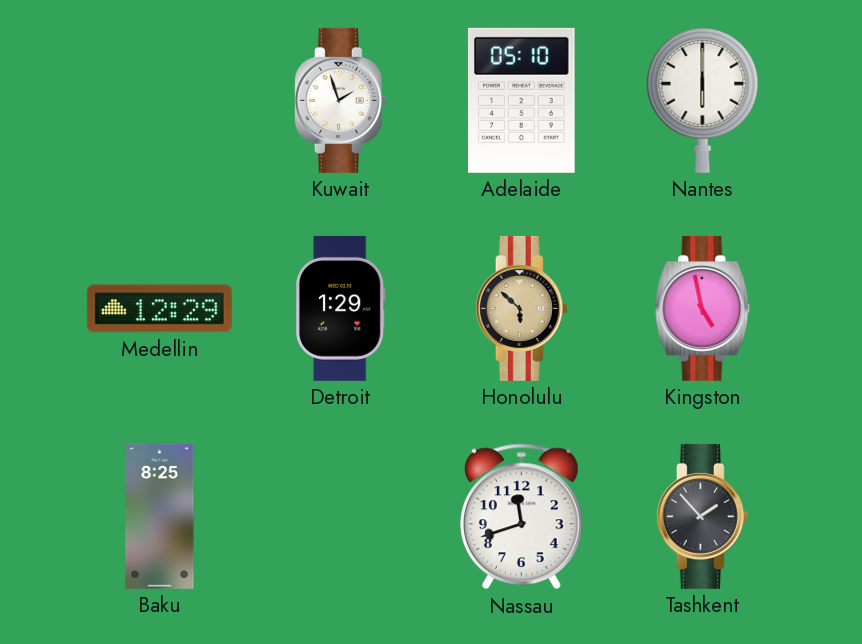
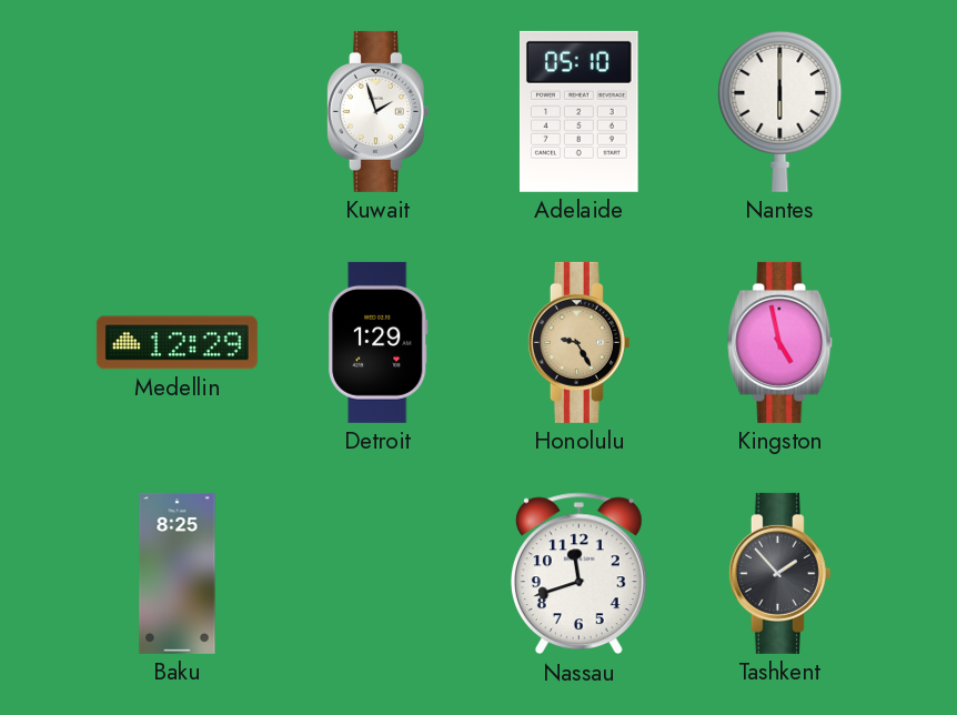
Honolulu: 5:52 -> 9:25
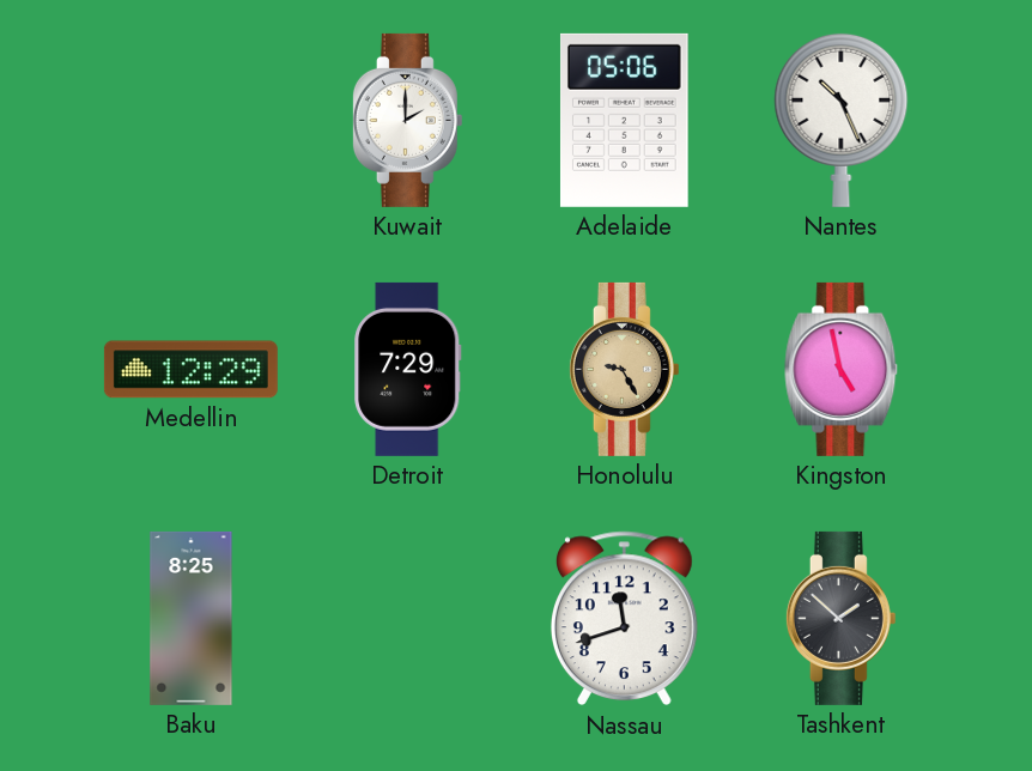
Kuwait: 1:57 -> 2:00
Adelaide: 05:10 -> 05:06
Nantes: 6:00 -> 10:26
Detroit: 1:29 -> 7:29
Tashkent: 1:53 -> 1:52
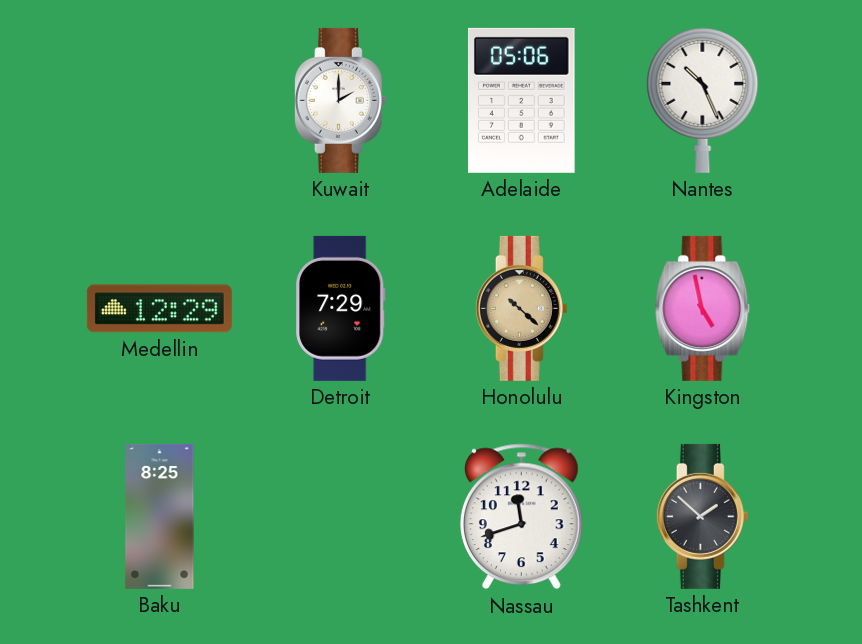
Honolulu: 9:25 -> 10:22
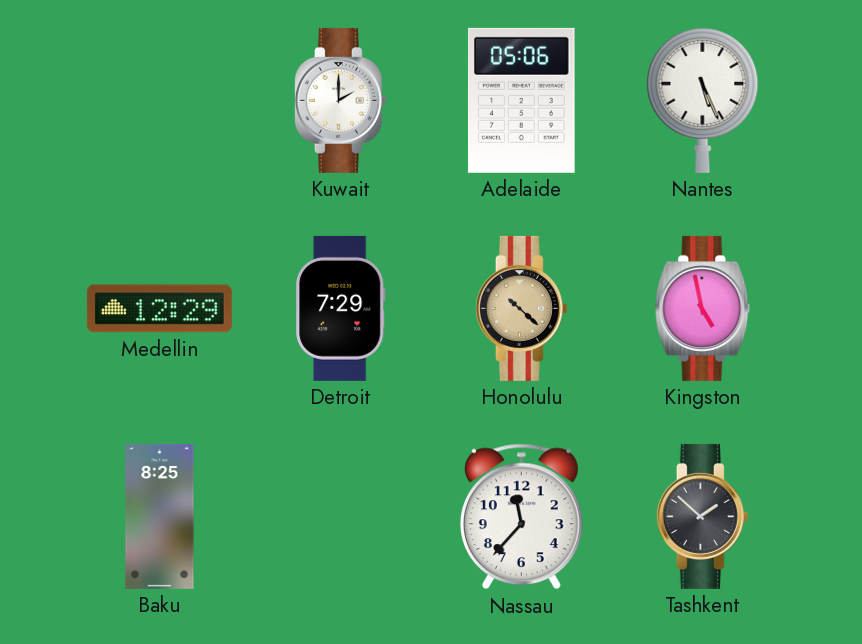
Nantes: 10:26 -> 5:26
Nassau: 11:42 -> 11:37
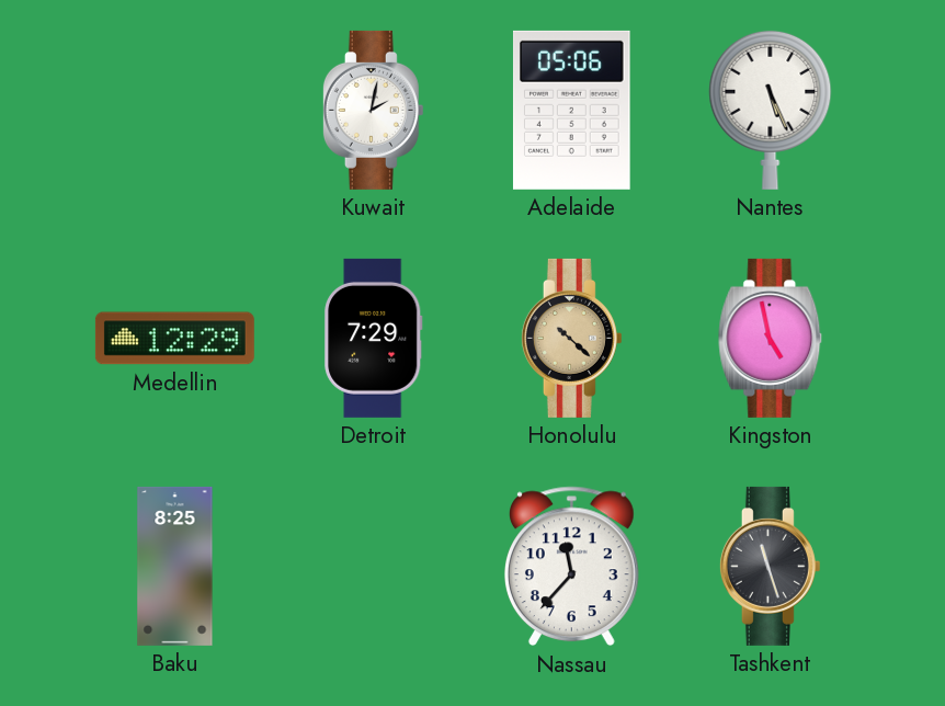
Kuwait: 2:00 -> 2:02
Tashkent: 1:52 -> 11:27
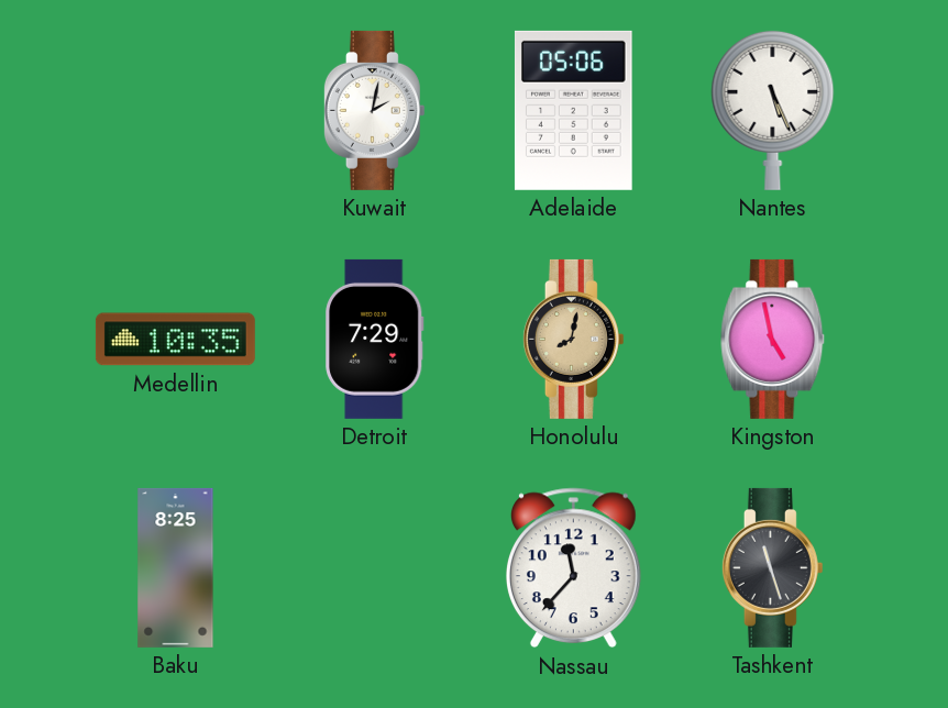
Medellin: 12:29 -> 10:35
Honolulu: 10:22 -> 8:02
